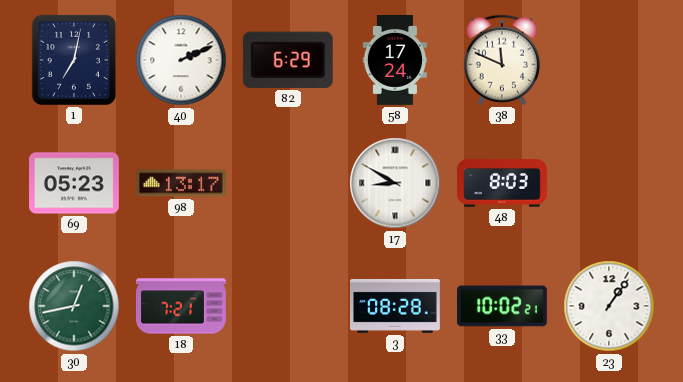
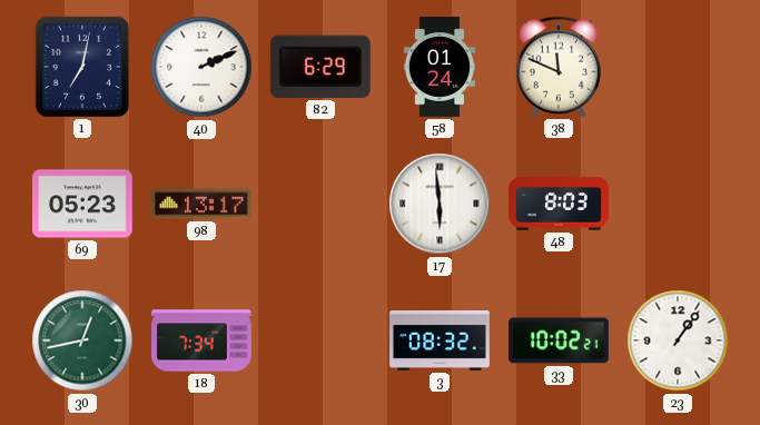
58: 17:24 -> 01:24
17: 8:50 -> 5:59
18: 7:21 -> 7:34
3: 08:28 -> 08:32
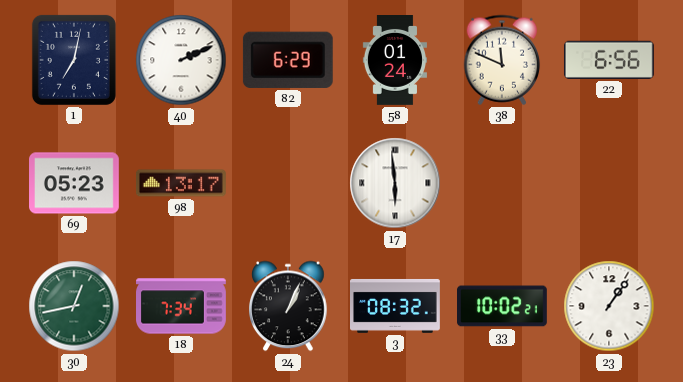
22: none -> 6:56
48: 8:03 -> none
24: none -> 1:04
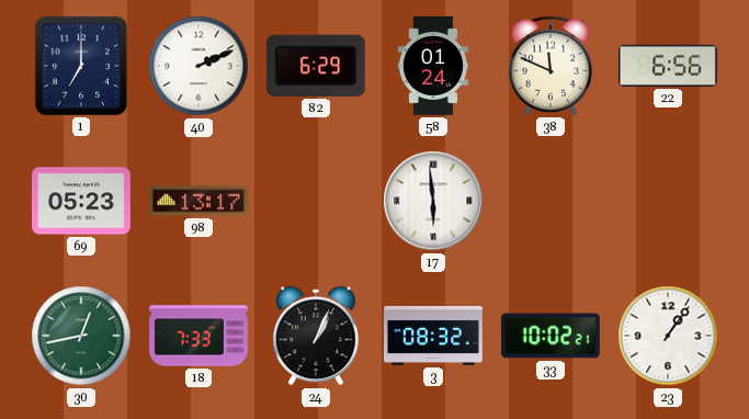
1: 7:02 -> 7:00
18: 7:34 -> 7:33
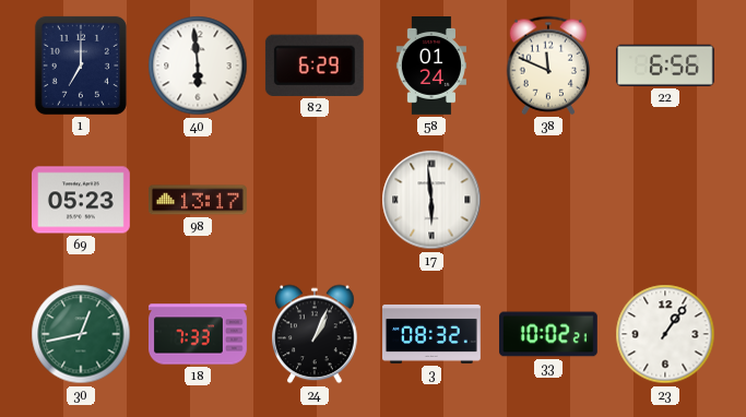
40: 2:11 -> 5:59
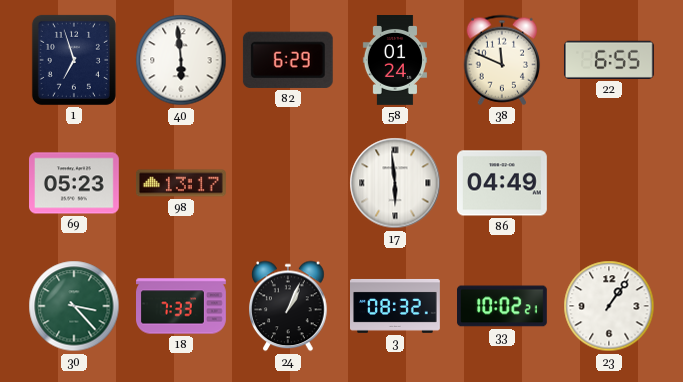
1: 7:00 -> 6:57
22: 6:56 -> 6:55
86: none -> 04:49
30: 12:43 -> 3:23
